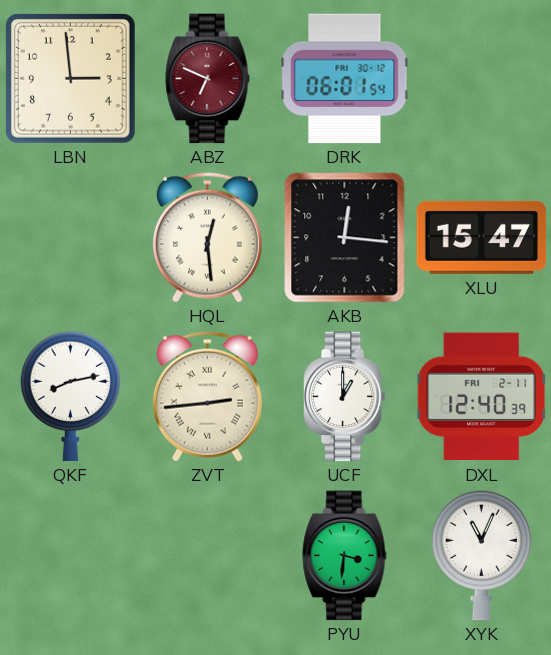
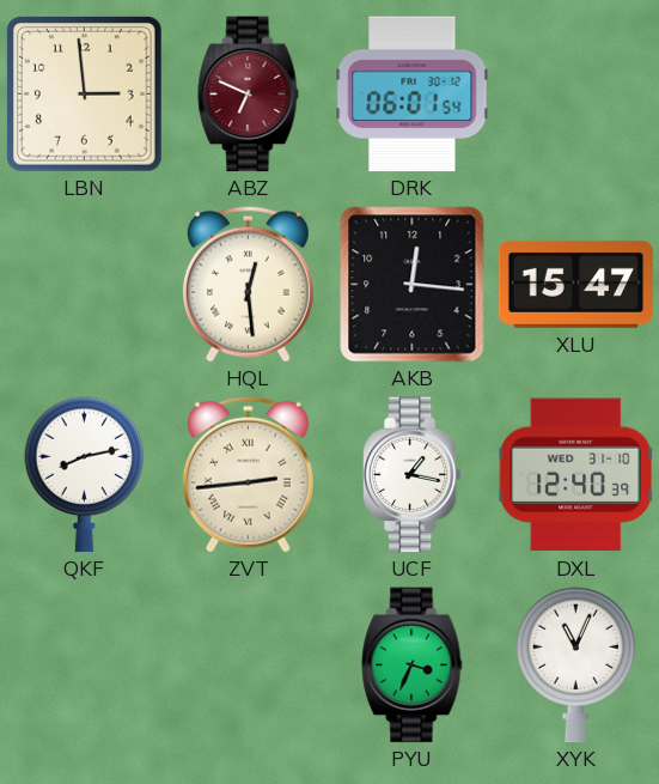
UCF: 1:00 -> 1:17
DXL date: FRI 2-11 -> WED 31-10
PYU: 3:31 -> 3:34
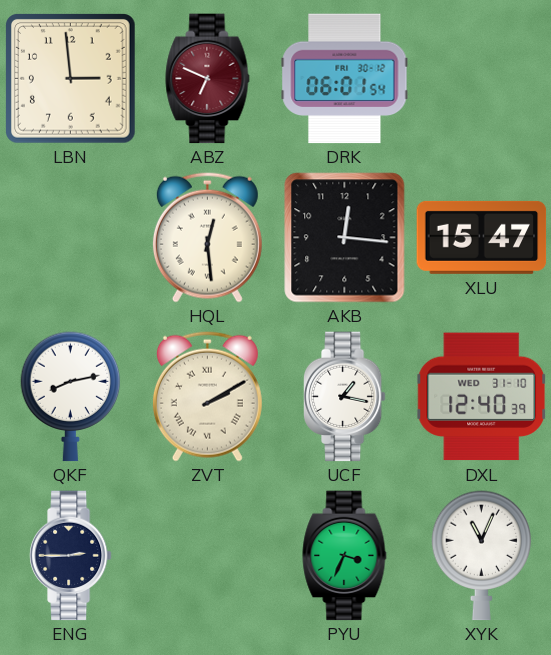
ZVT: 2:44 -> 2:10
ENG: none -> 2:45
